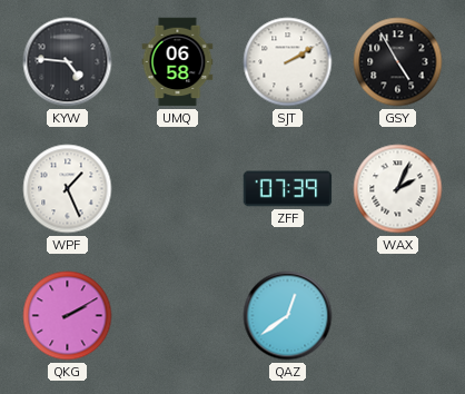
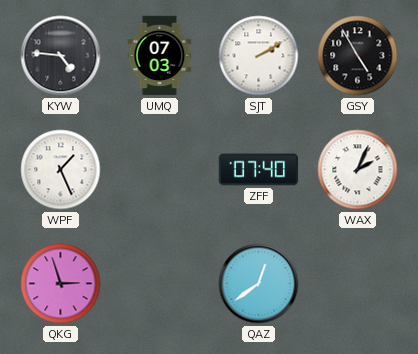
UMQ: 06:58 -> 07:03
ZFF: 07:39 -> 07:40
QKG: 2:10 -> 2:57
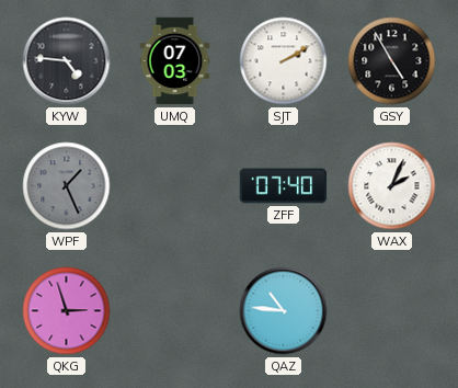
WPF dial: white -> grey
QAZ: 12:39 -> 10:46
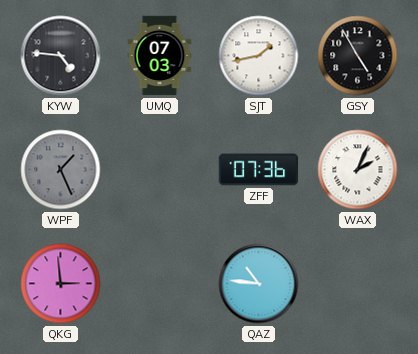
SJT: 2:10 -> 1:43
ZFF: 07:40 -> 07:36
QKG: 2:57 -> 2:59
